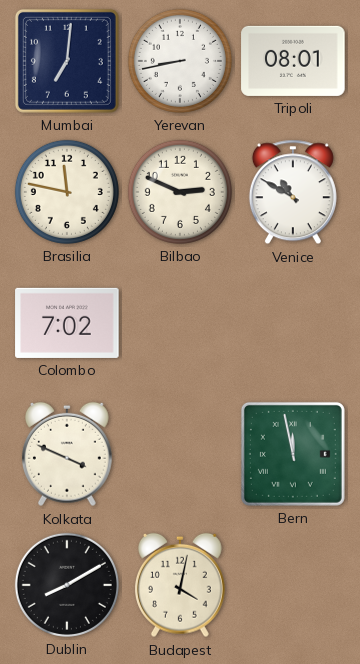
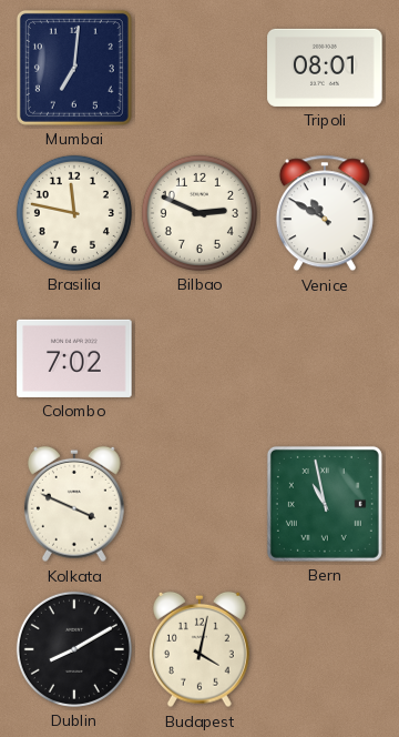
Yerevan: 8:43 -> none
Bern: 11:58 -> 10:58
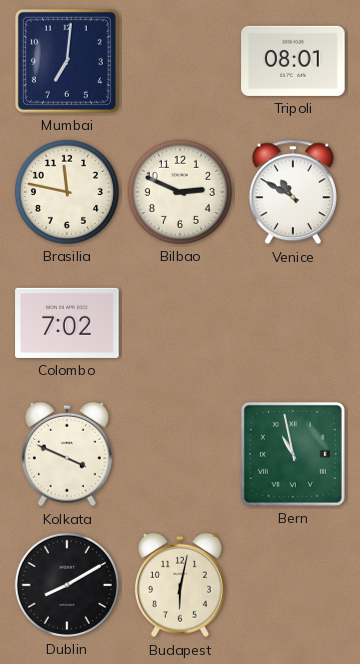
Budapest: 4:02 -> 6:02
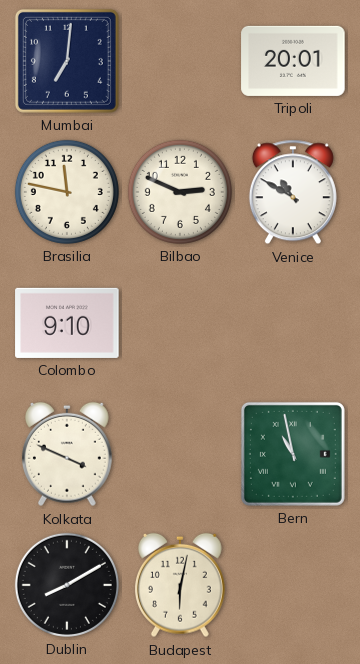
Tripoli: 08:01 -> 20:01
Colombo: 7:02 -> 9:10
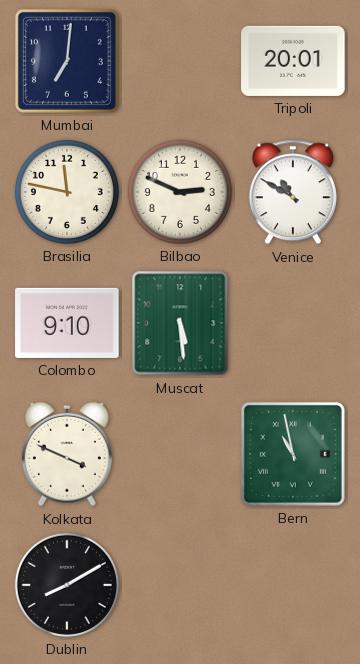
Muscat: none -> 5:29
Budapest: 6:02 -> none
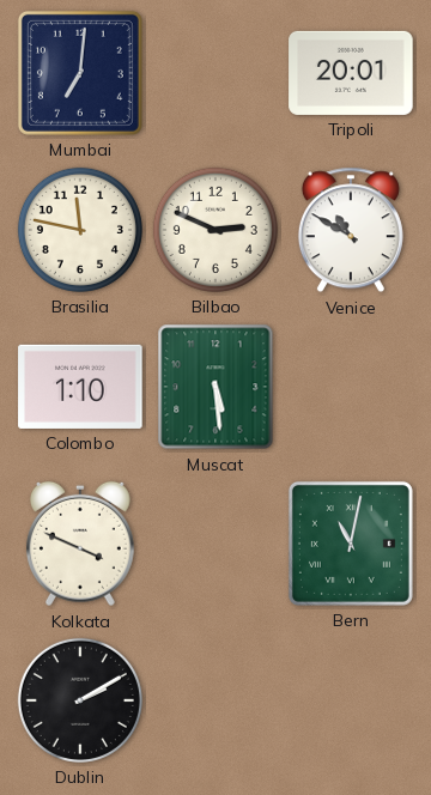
Colombo: 9:10 -> 1:10
Bern: 10:58 -> 11:02
Dublin: 8:10 -> 2:10
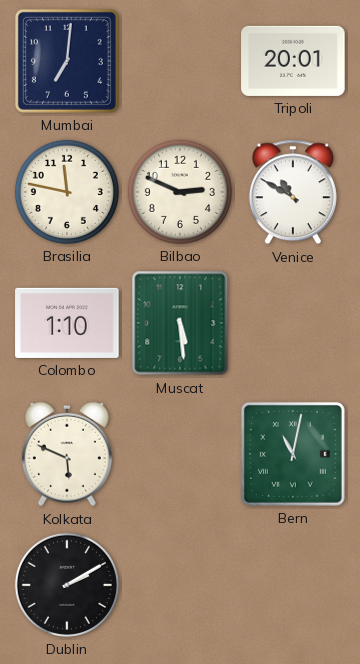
Kolkata: 3:49 -> 5:49
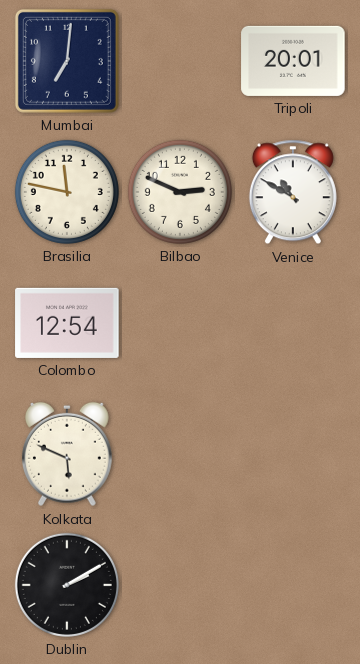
Colombo: 1:10 -> 12:54
Muscat: 5:29 -> none
Bern: 11:02 -> none
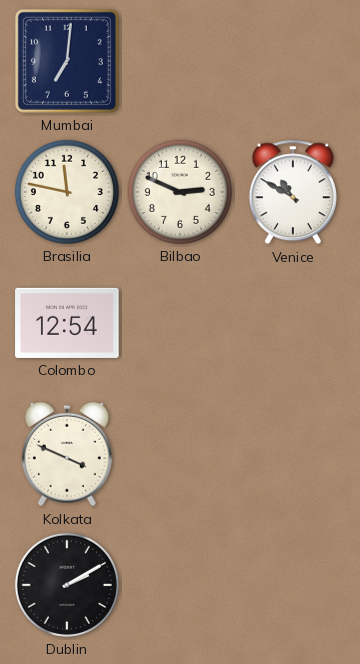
Tripoli: 20:01 -> none
Kolkata: 5:49 -> 3:49
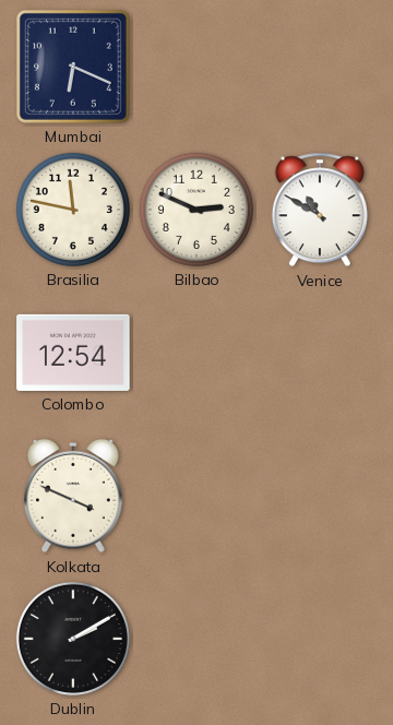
Mumbai: 7:01 -> 6:19
